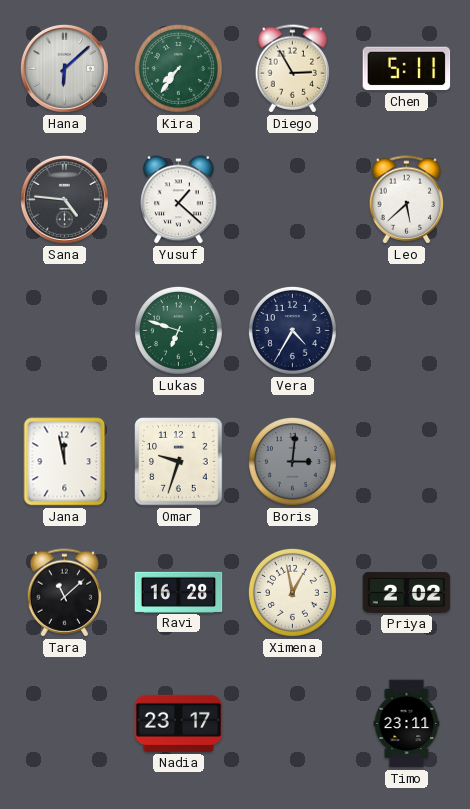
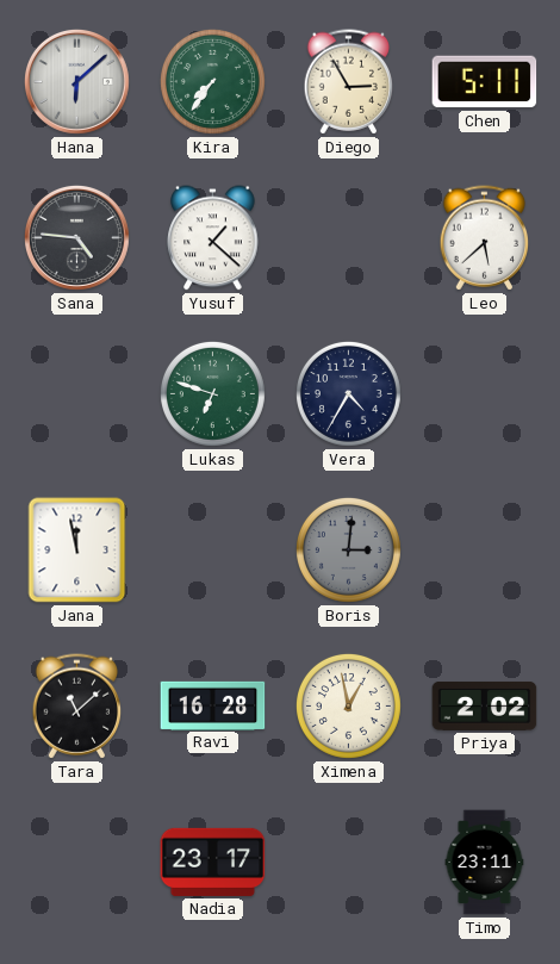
Omar: 9:33 -> none
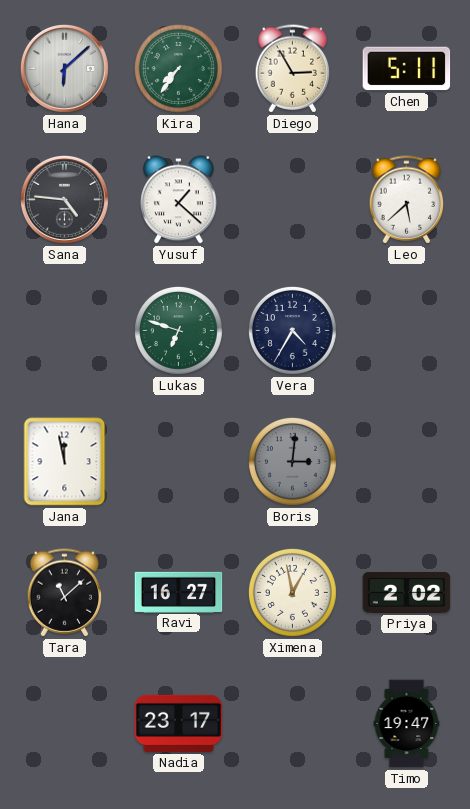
Ravi: 16:28 -> 16:27
Timo: 23:11 -> 19:47
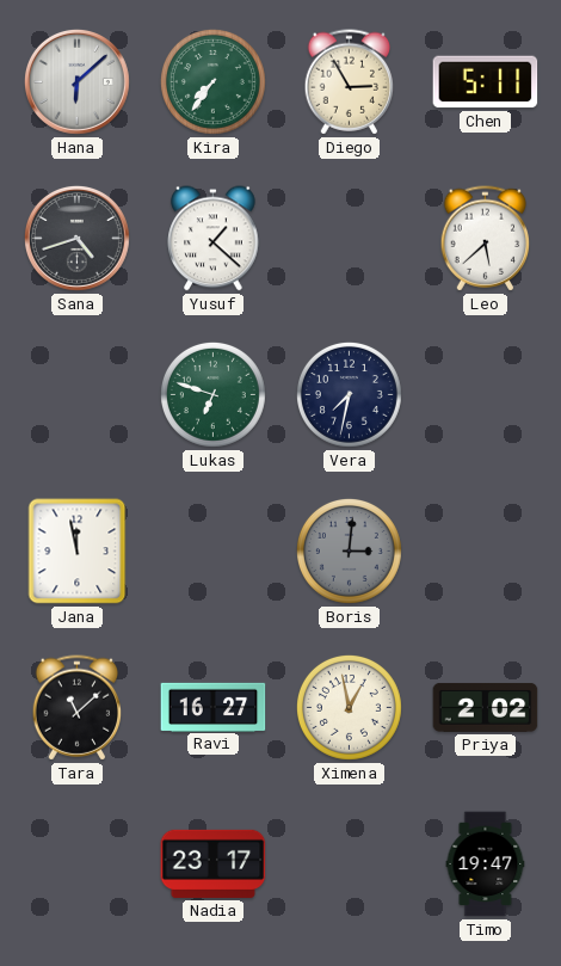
Sana: 4:46 -> 4:42
Vera: 4:35 -> 7:32
